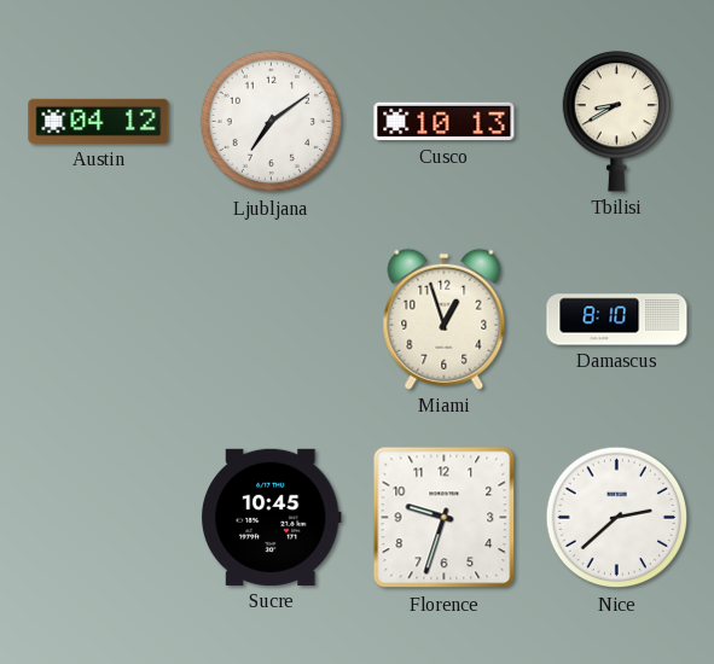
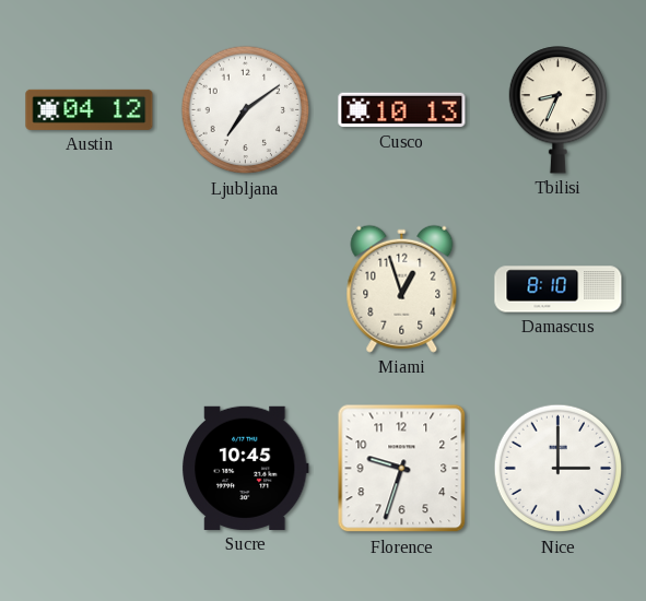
Tbilisi: 8:40 -> 8:34
Nice: 2:38 -> 3:00
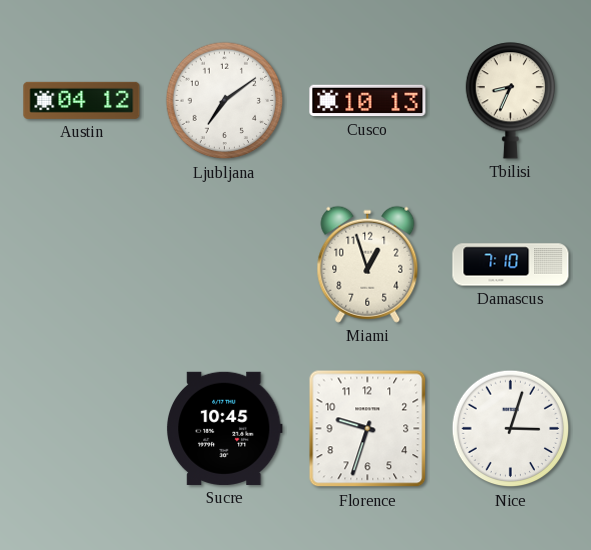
Damascus: 8:10 -> 7:10
Nice: 3:00 -> 3:03
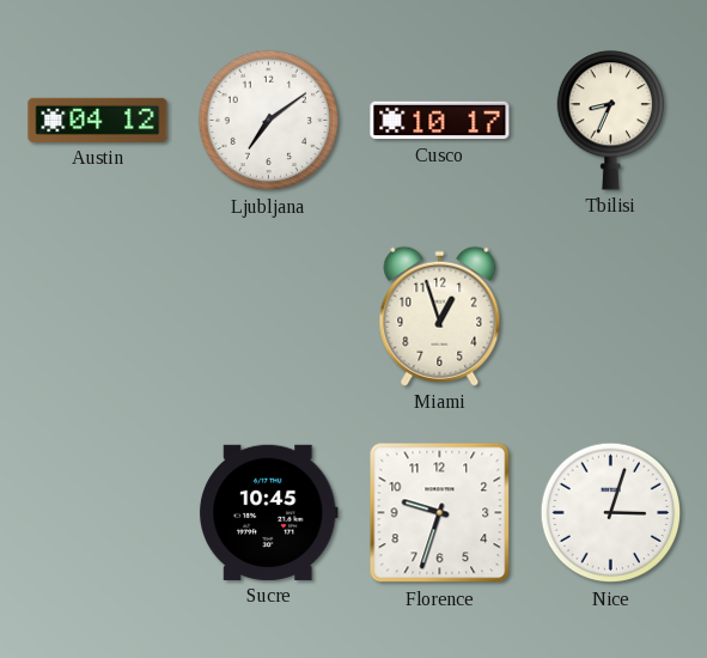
Cusco: 10:13 -> 10:17
Damascus: 7:10 -> none
